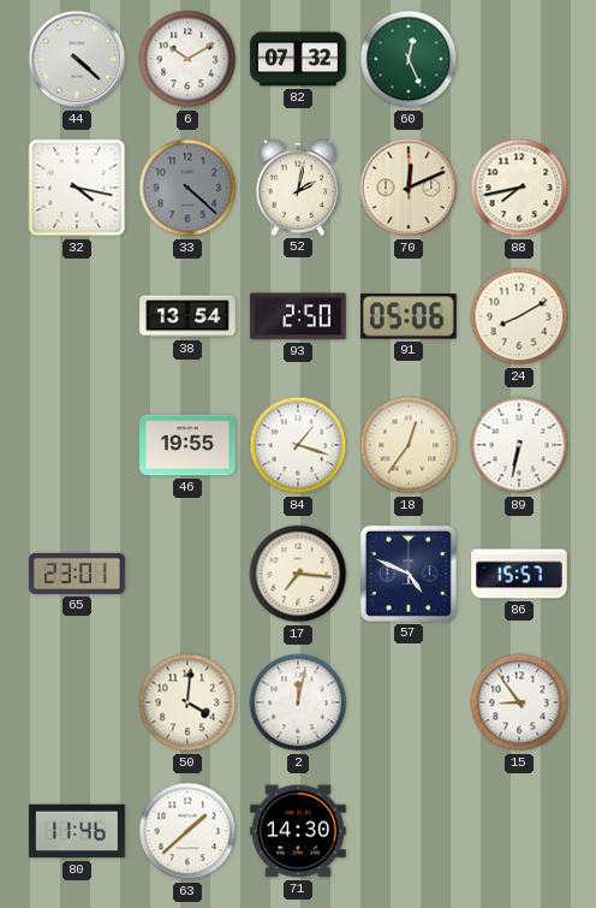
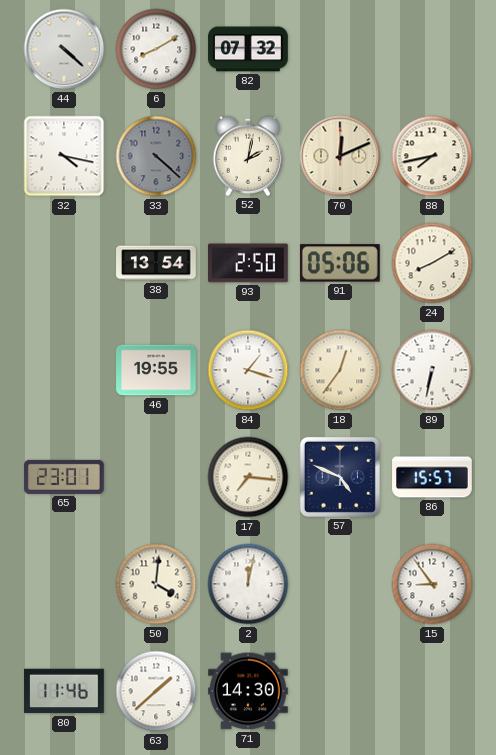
6: 10:10 -> 8:10
60: 12:26 -> none
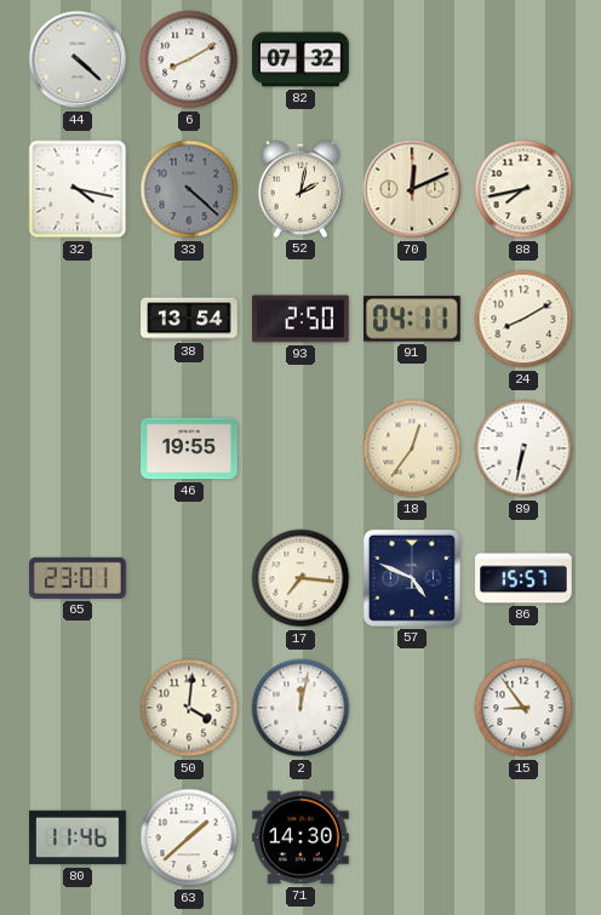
91: 05:06 -> 04:11
84: 1:18 -> none
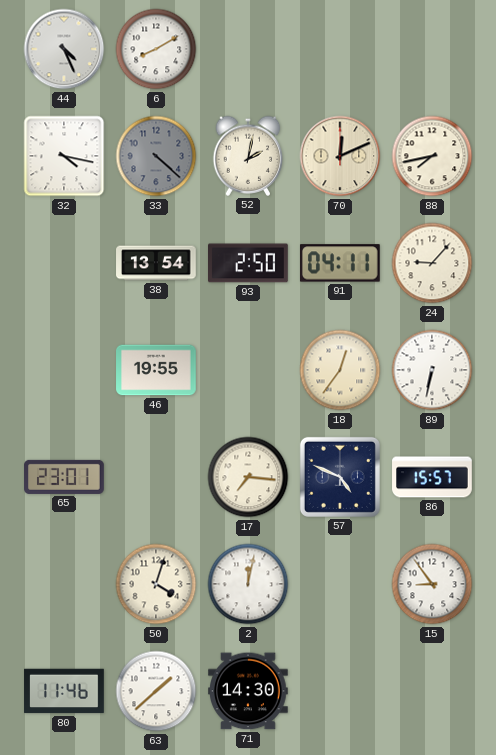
44: 4:22 -> 4:26
82: 07:32 -> none
24: 8:10 -> 9:07
50: 4:01 -> 4:03
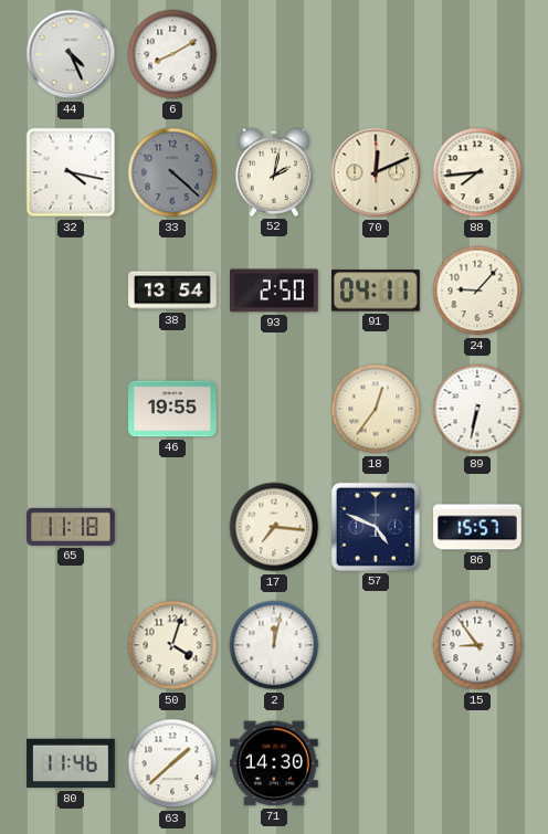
88: 7:43 -> 7:44
65: 23:01 -> 11:18
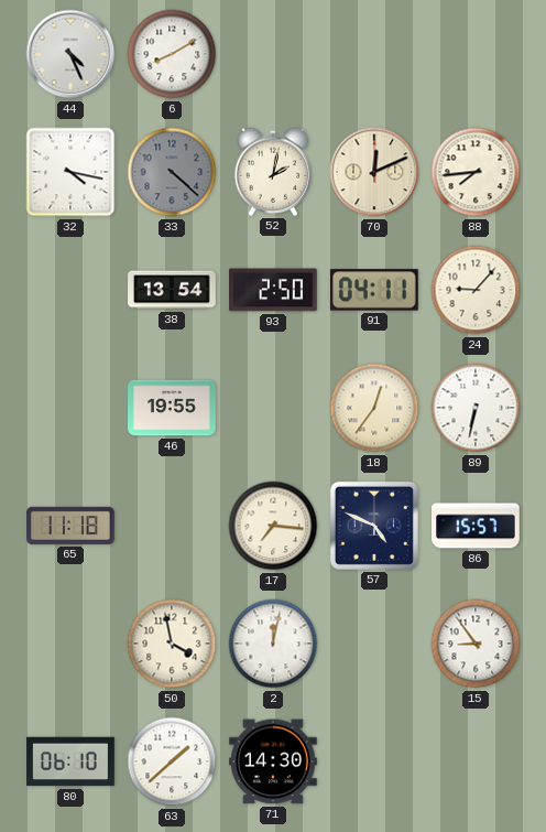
50: 4:03 -> 3:58
80: 11:46 -> 06:10
